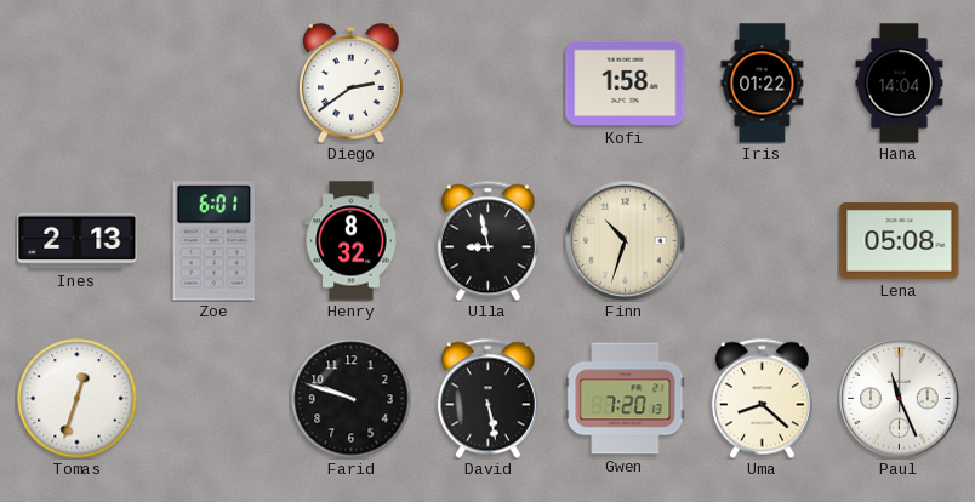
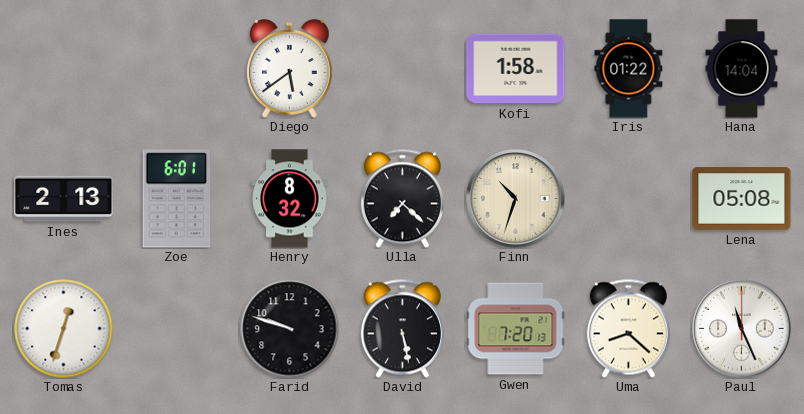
Diego: 2:39 -> 5:39
Ulla: 8:58 -> 7:22
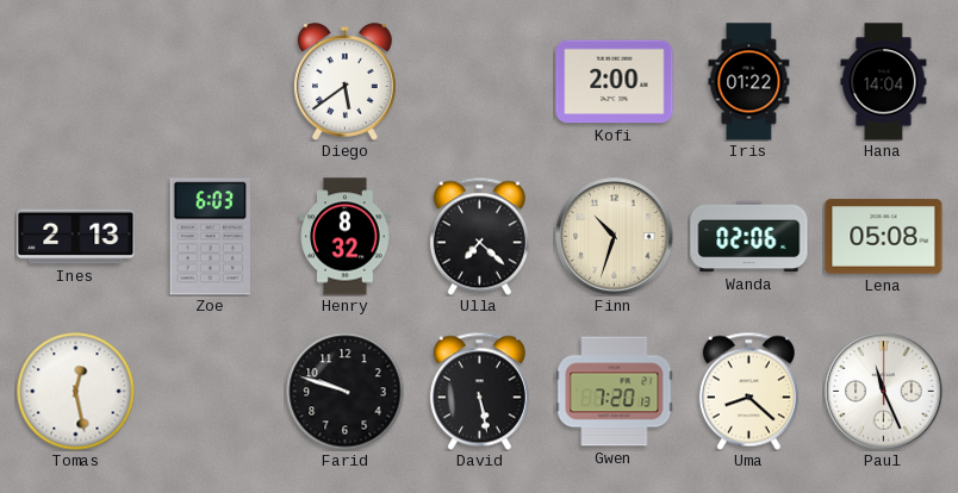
Kofi: 1:58 -> 2:00
Zoe: 6:01 -> 6:03
Wanda: none -> 02:06
Tomas: 12:33 -> 12:28
